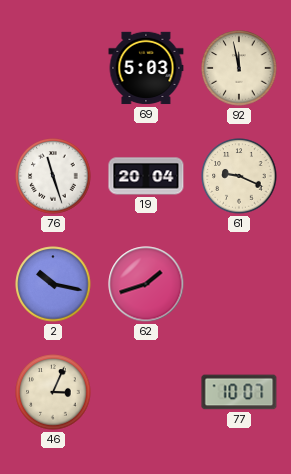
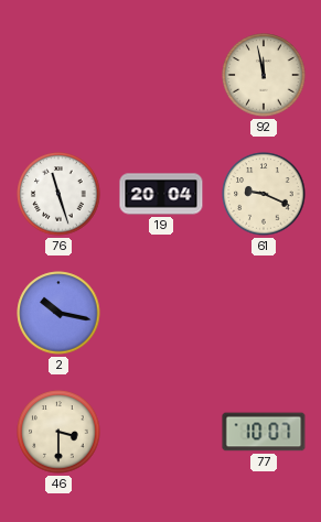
69: 5:03 -> none
62: 1:42 -> none
46: 3:04 -> 3:30
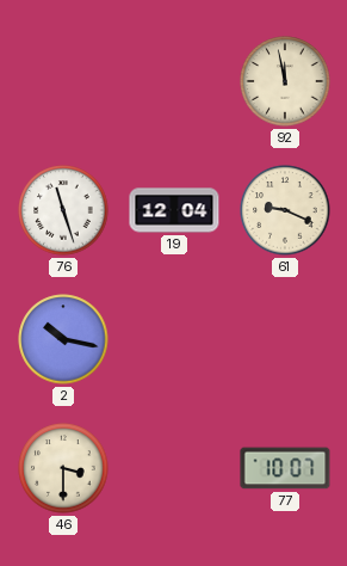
19: 20:04 -> 12:04
